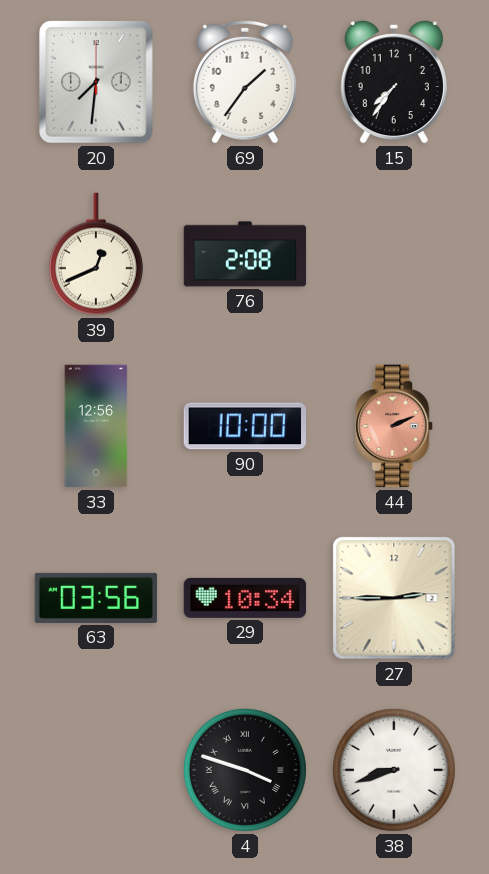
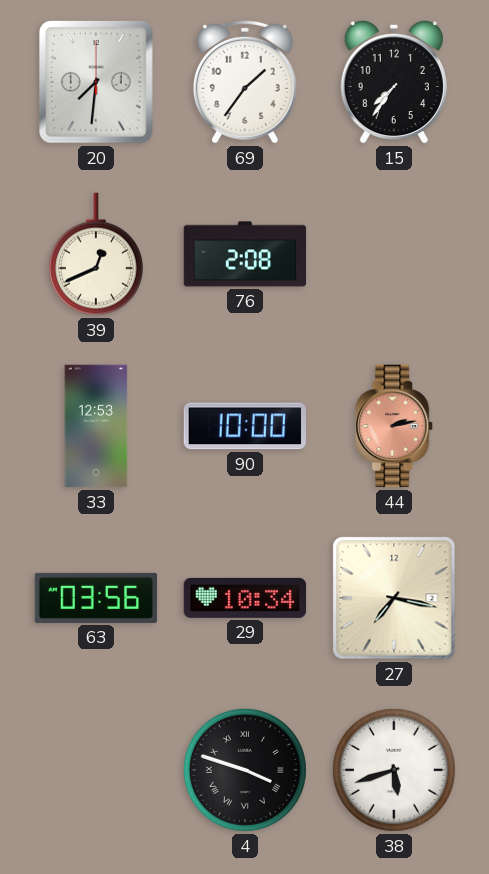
33: 12:56 -> 12:53
44: 2:11 -> 2:13
27: 2:45 -> 7:17
38: 8:42 -> 5:42
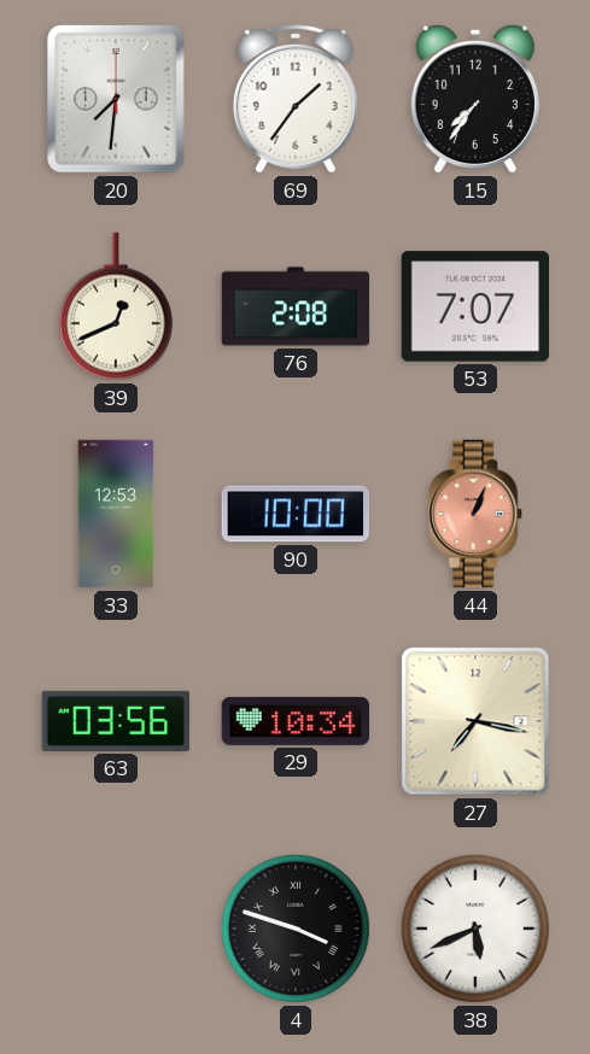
53: none -> 7:07
44: 2:13 -> 1:04
38: 5:42 -> 5:41
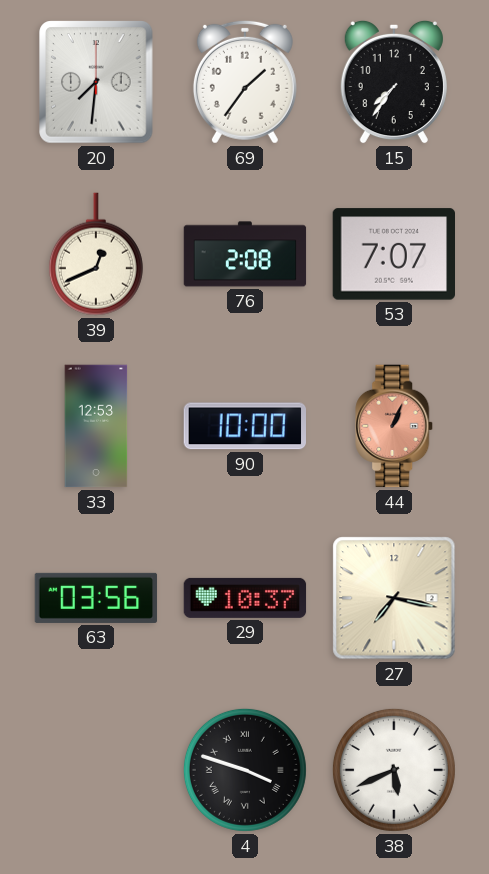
29: 10:34 -> 10:37
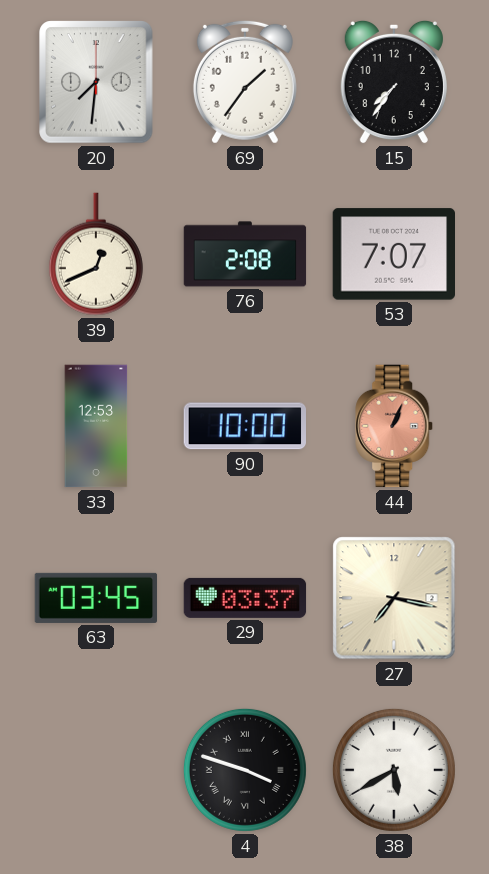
63: 03:56 -> 03:45
29: 10:37 -> 03:37
38: 5:41 -> 5:40
